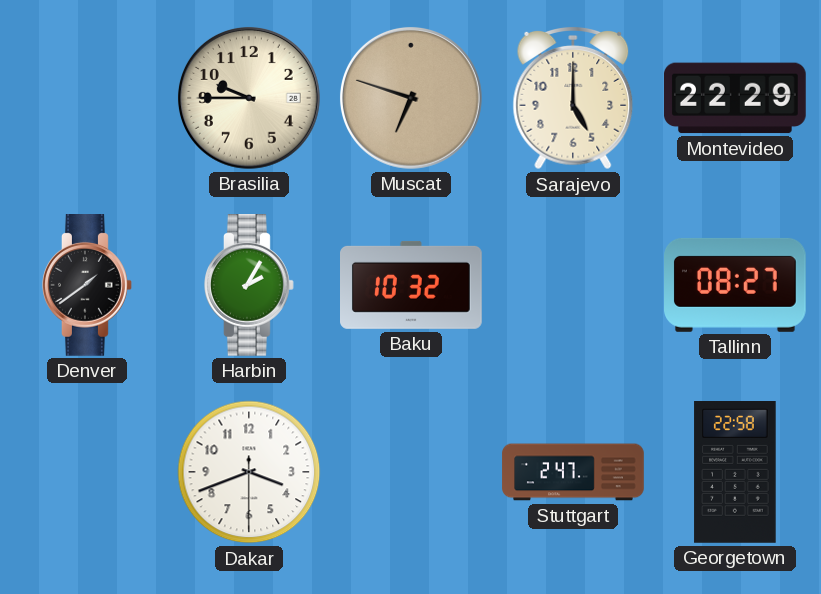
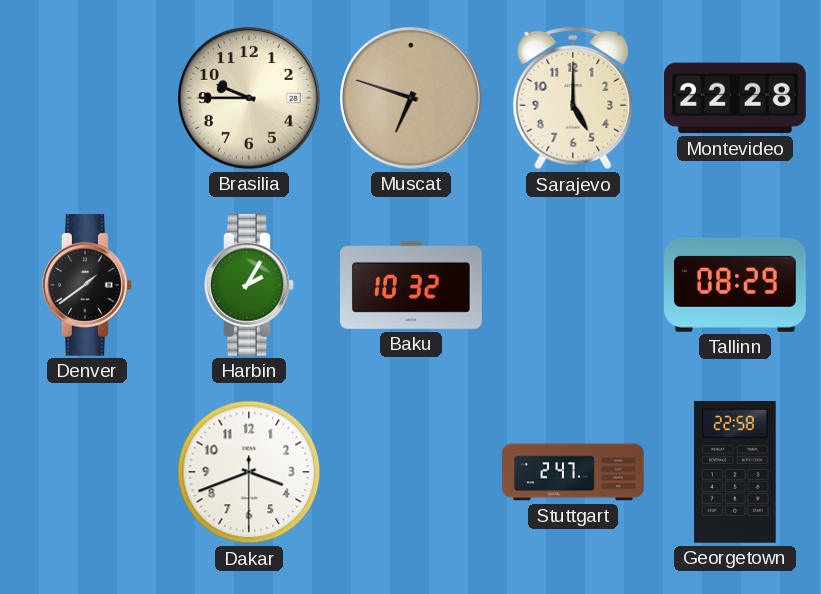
Montevideo: 22:29 -> 22:28
Tallinn: 08:27 -> 08:29
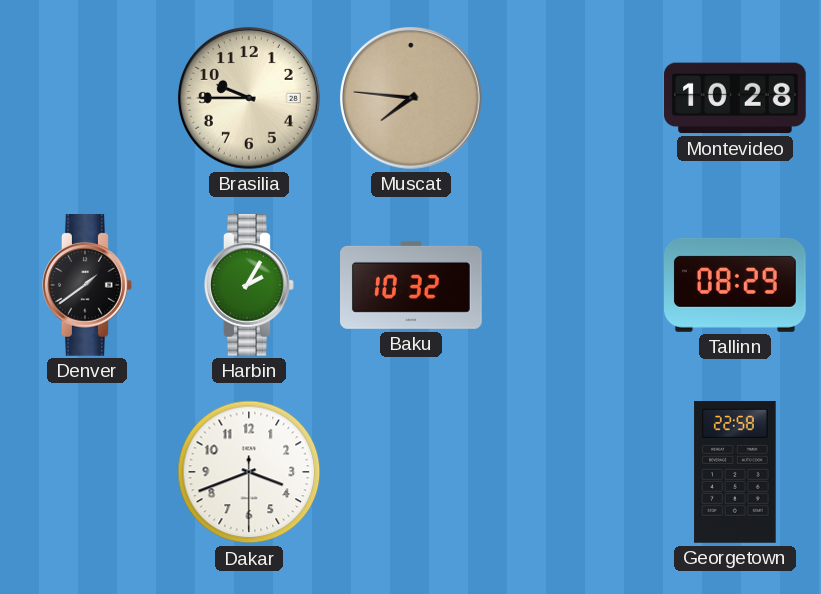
Muscat: 6:48 -> 7:46
Sarajevo: 5:00 -> none
Montevideo: 22:28 -> 10:28
Stuttgart: 2:47 -> none
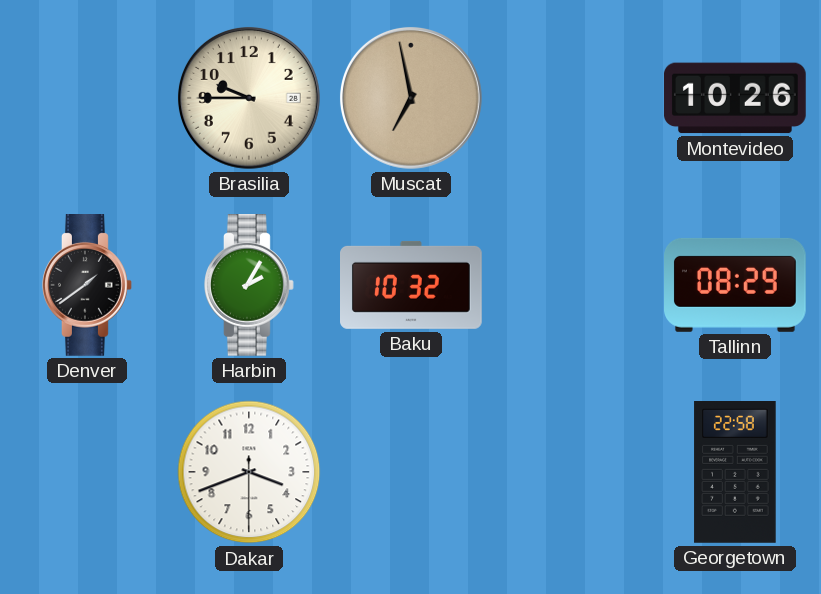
Muscat: 7:46 -> 6:58
Montevideo: 10:28 -> 10:26
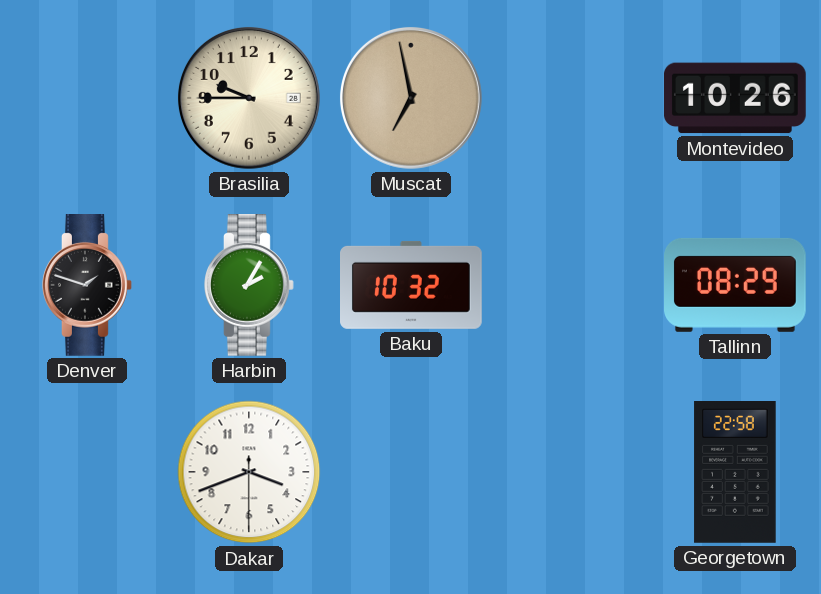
Denver: 1:39 -> 1:48
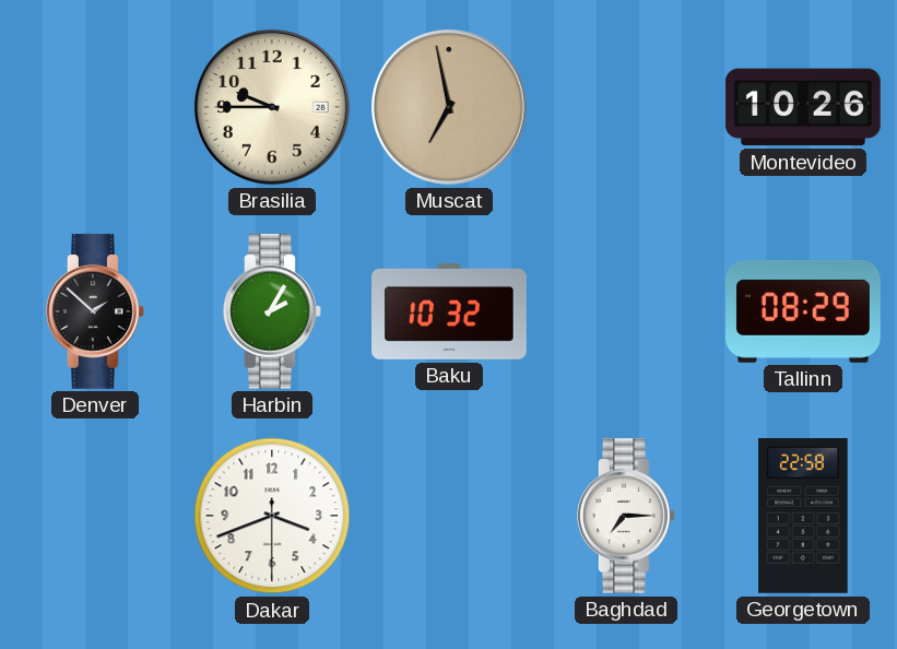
Denver: 1:48 -> 1:52
Baghdad: none -> 7:15
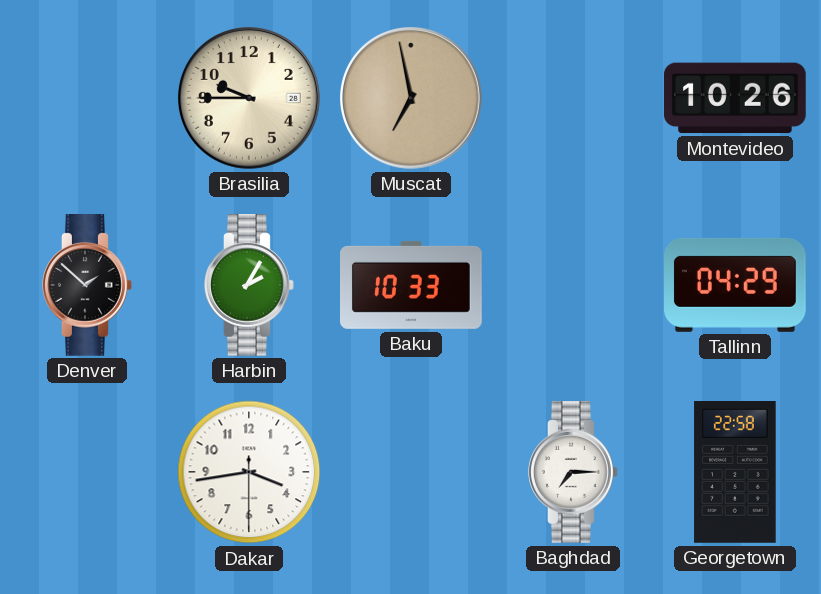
Baku: 10:32 -> 10:33
Tallinn: 08:29 -> 04:29
Dakar: 3:41 -> 3:43
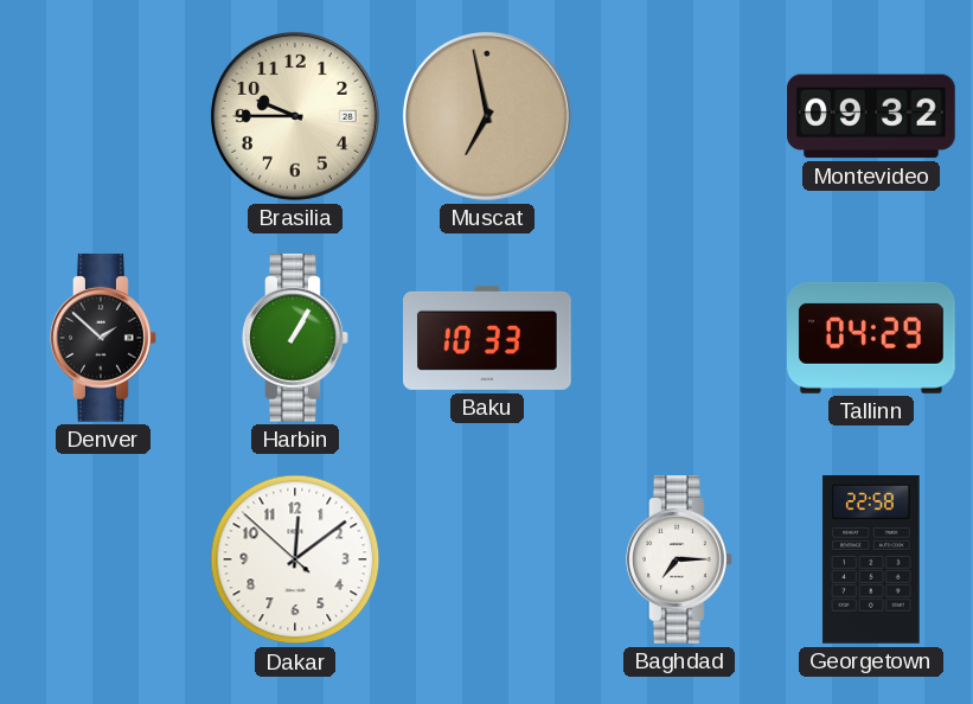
Montevideo: 10:26 -> 09:32
Harbin: 2:05 -> 1:05
Dakar: 3:43 -> 12:08
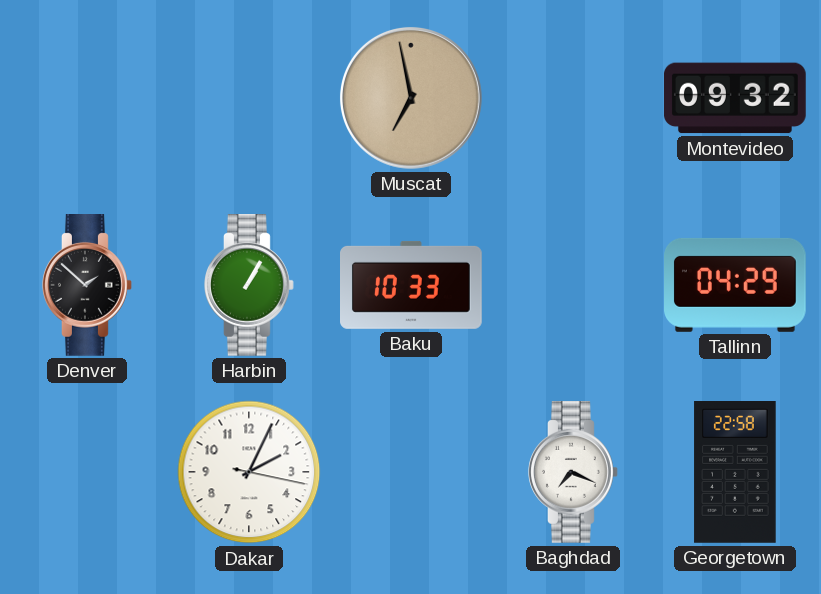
Brasilia: 9:45 -> none
Dakar: 12:08 -> 2:04
Baghdad: 7:15 -> 7:19
